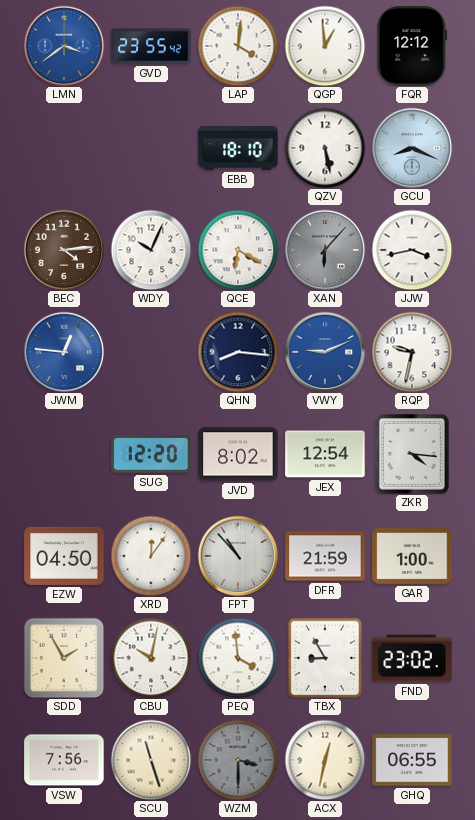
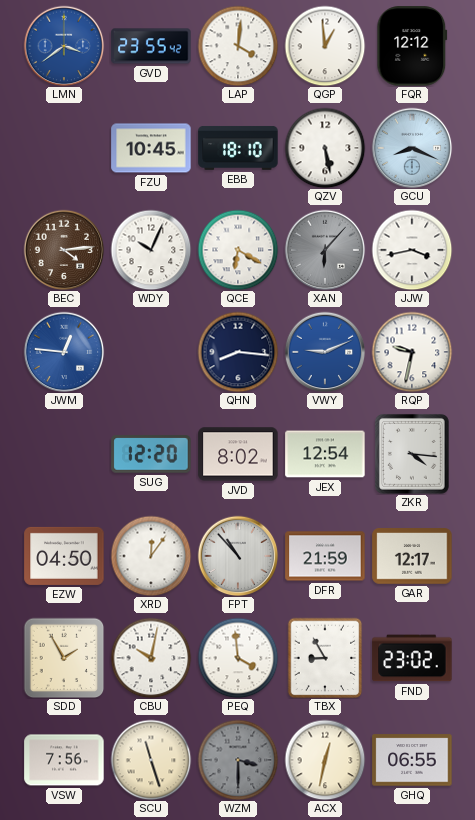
FZU: none -> 10:45
GAR: 1:00 -> 12:17
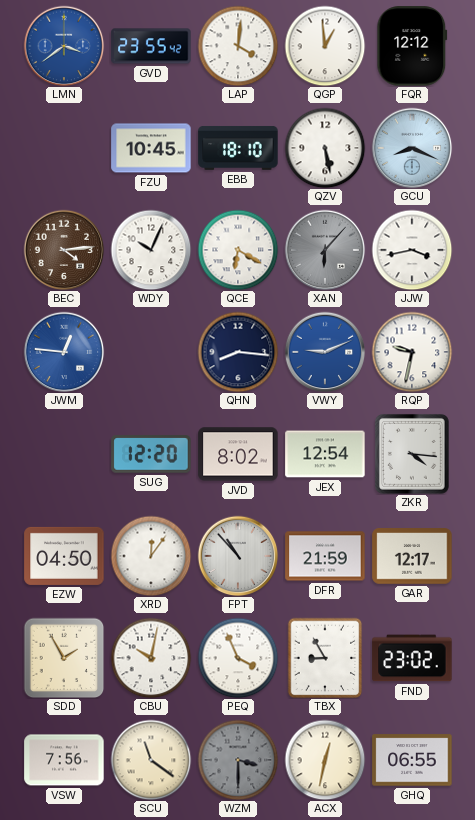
PEQ: 3:59 -> 3:56
SCU: 11:27 -> 11:21
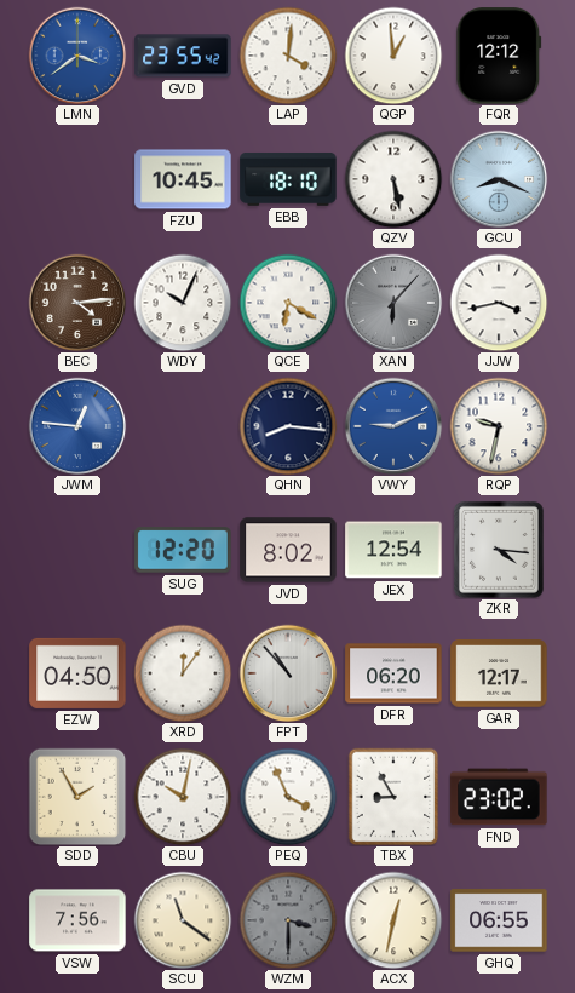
DFR: 21:59 -> 06:20
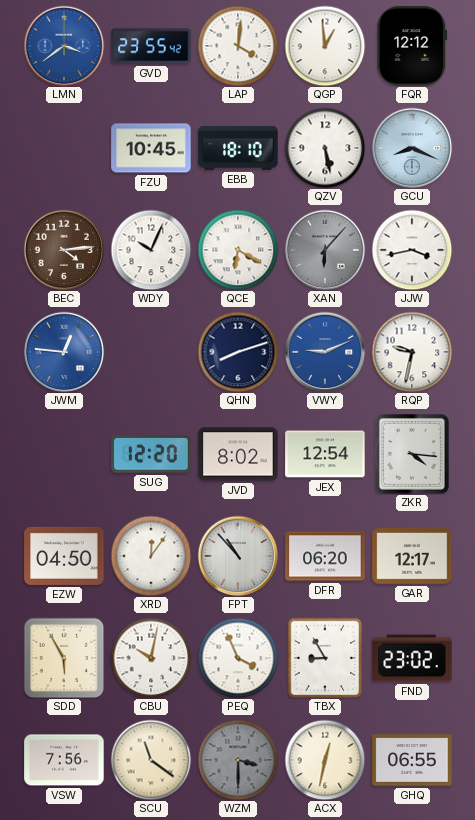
QHN: 8:16 -> 8:12
SDD: 1:55 -> 5:55
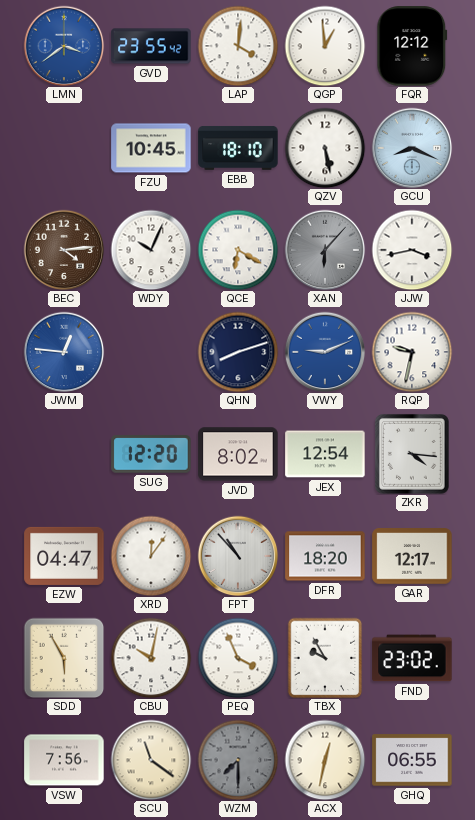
EZW: 04:50 -> 04:47
DFR: 06:20 -> 18:20
TBX: 8:55 -> 9:55
WZM: 3:30 -> 7:30
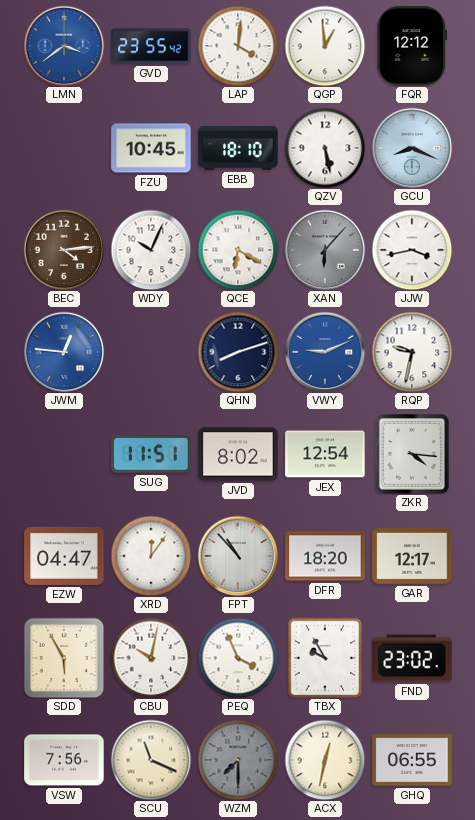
SUG: 12:20 -> 11:51
SCU: 11:21 -> 11:19
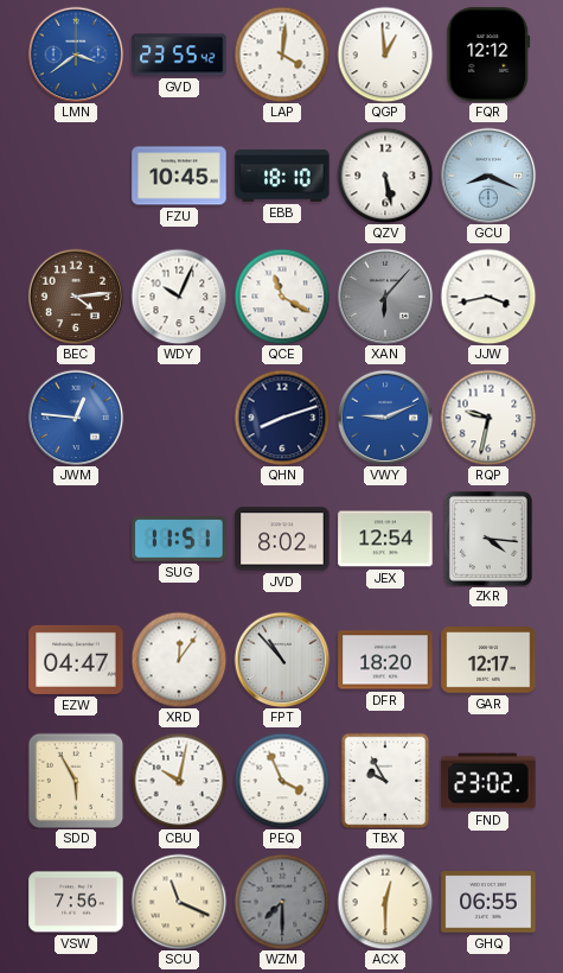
QCE: 6:20 -> 11:20
ACX: 12:32 -> 12:30
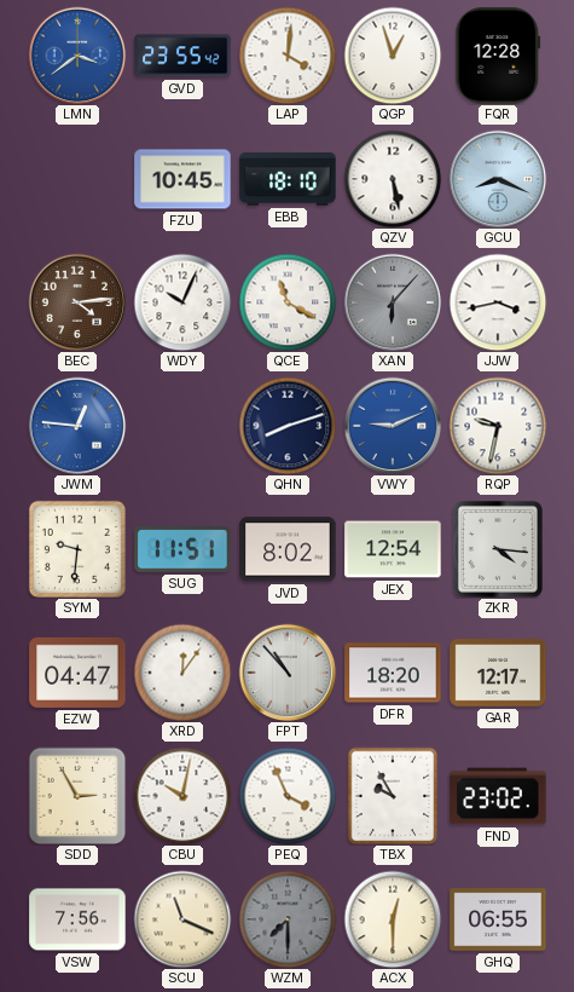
QGP: 12:59 -> 12:57
FQR: 12:12 -> 12:28
SYM: none -> 9:31
SDD: 5:55 -> 2:55
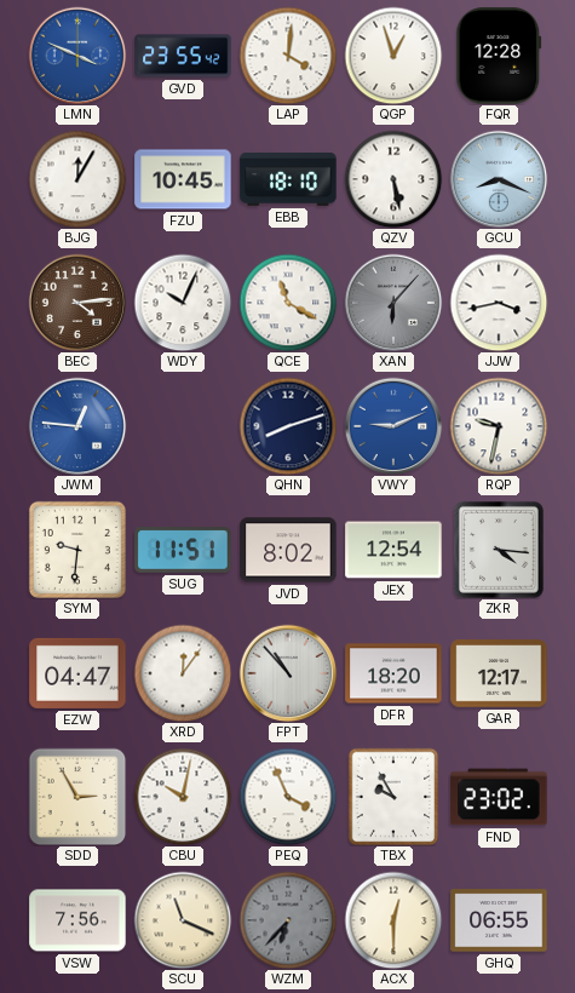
LMN: 3:39 -> 3:49
BJG: none -> 12:05
WZM: 7:30 -> 6:37
